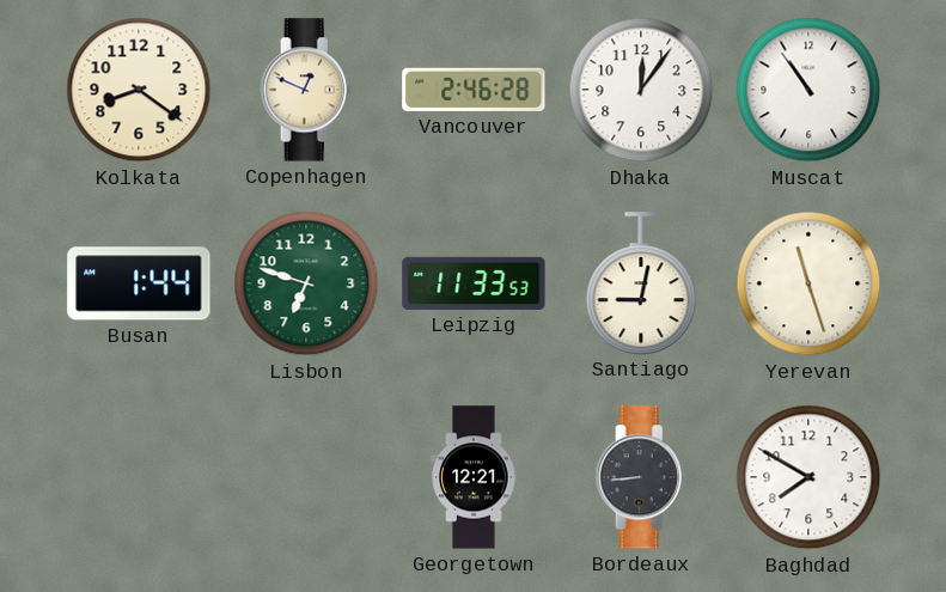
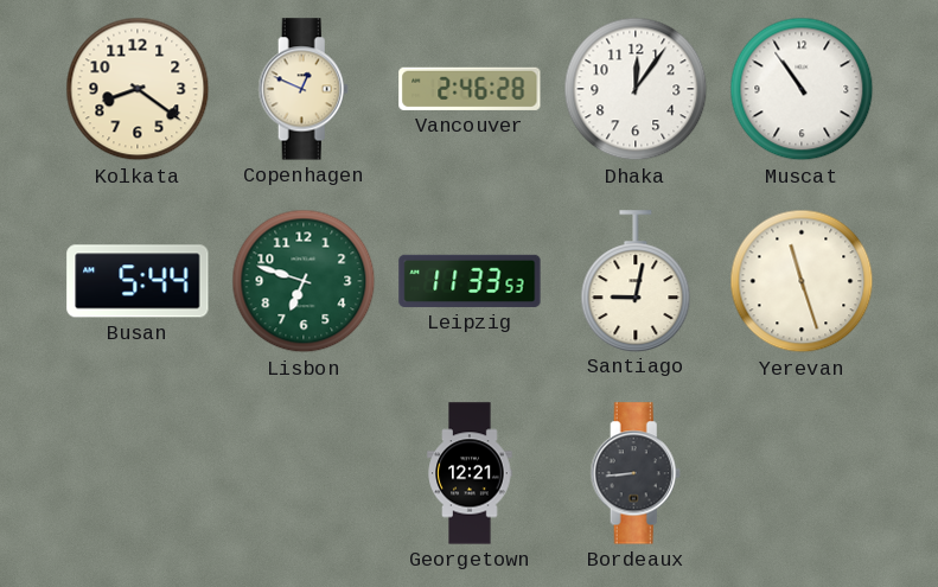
Busan: 1:44 -> 5:44
Baghdad: 7:50 -> none
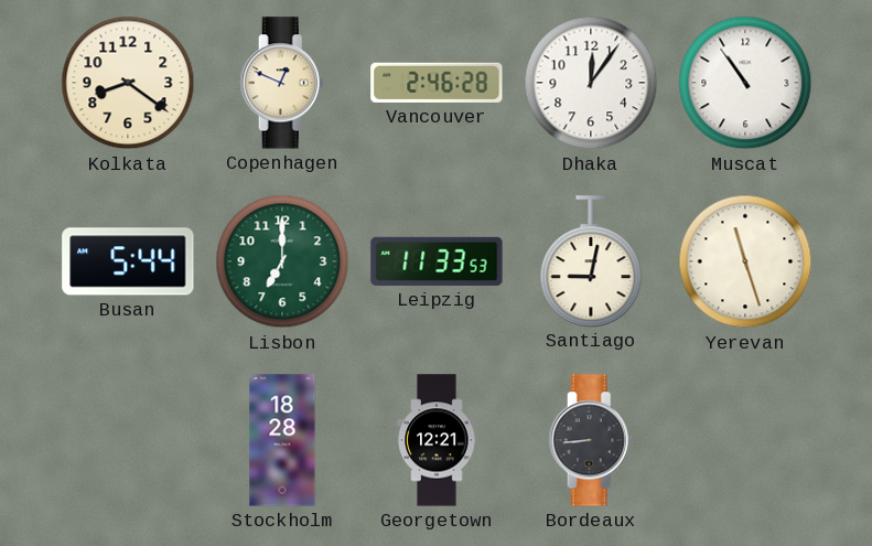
Lisbon: 6:48 -> 7:00
Stockholm: none -> 18:28
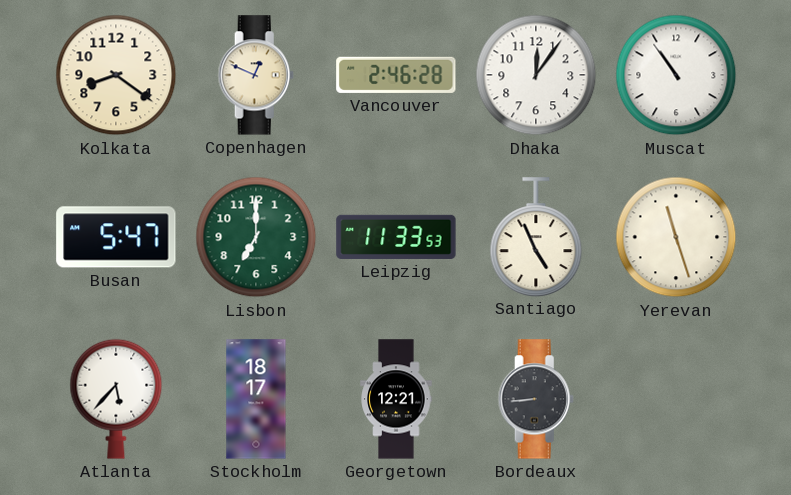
Busan: 5:44 -> 5:47
Santiago: 9:02 -> 4:56
Atlanta: none -> 5:37
Stockholm: 18:28 -> 18:17
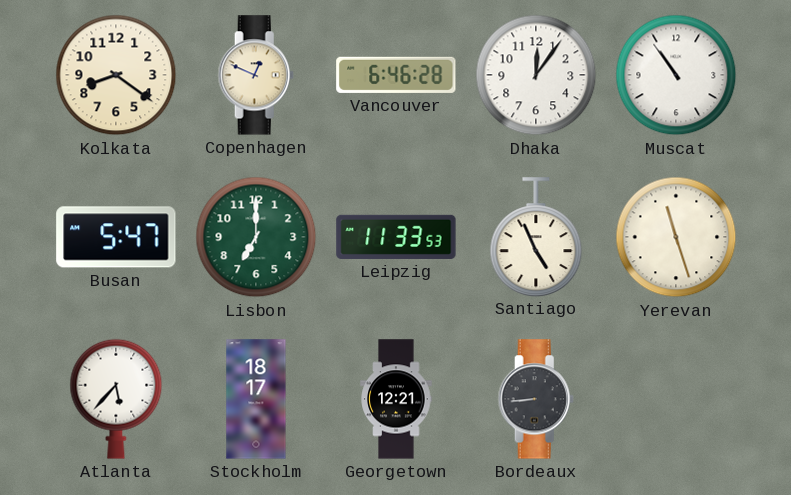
Vancouver: 2:46 -> 6:46
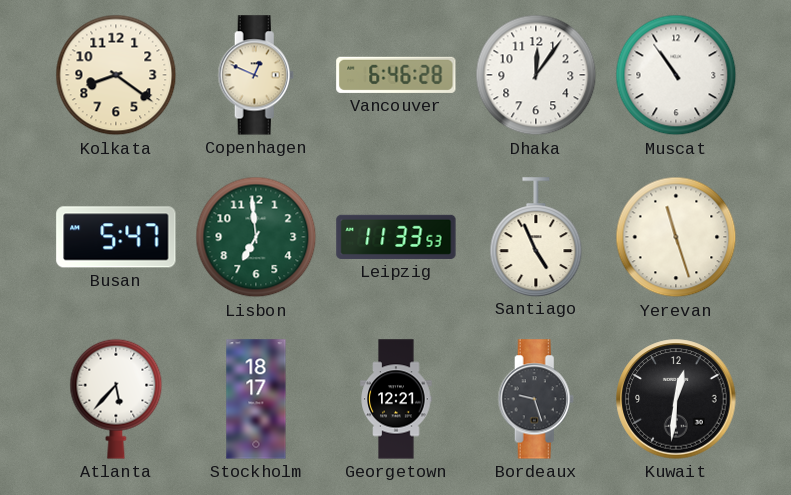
Lisbon: 7:00 -> 6:59
Bordeaux: 8:44 -> 9:27
Kuwait: none -> 12:31
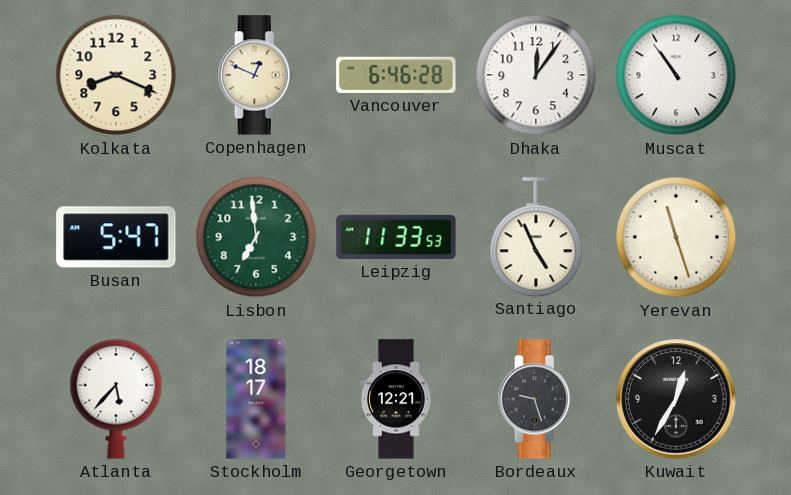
Kolkata: 8:21 -> 8:19
Kuwait: 12:31 -> 12:35
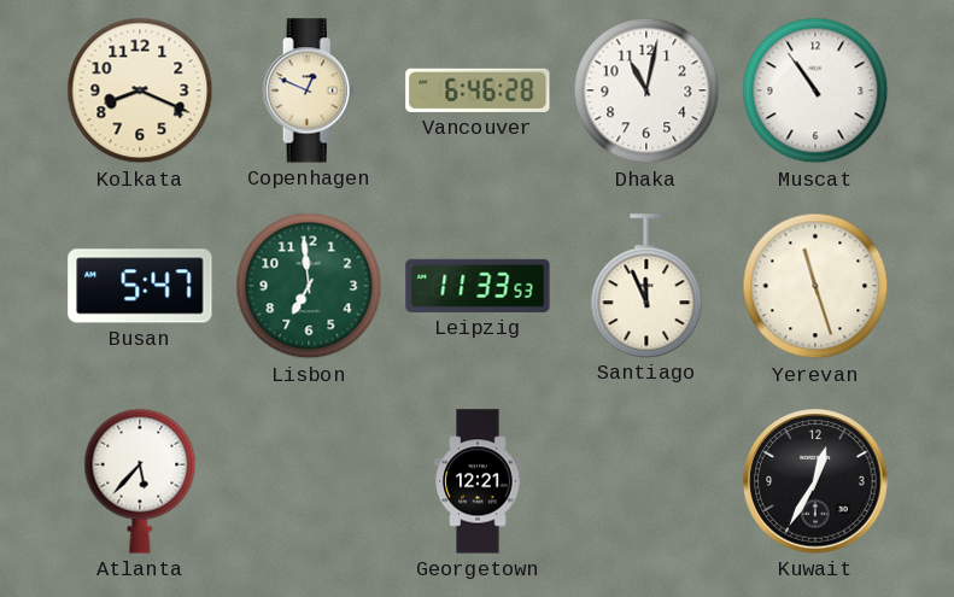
Dhaka: 12:06 -> 11:02
Santiago: 4:56 -> 11:56
Stockholm: 18:17 -> none
Bordeaux: 9:27 -> none
